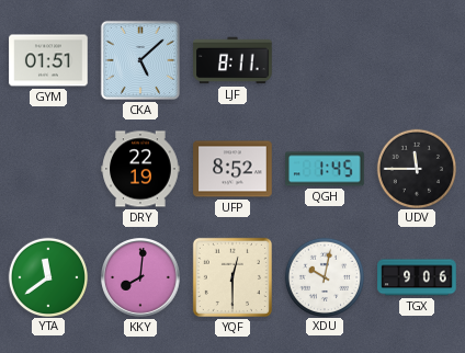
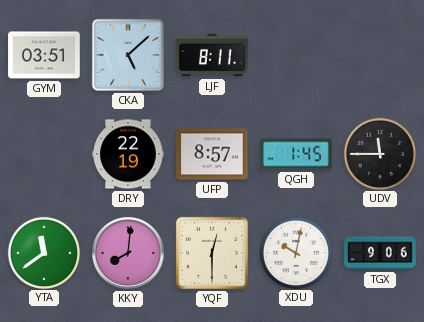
GYM: 01:51 -> 03:51
UFP: 8:52 -> 8:57
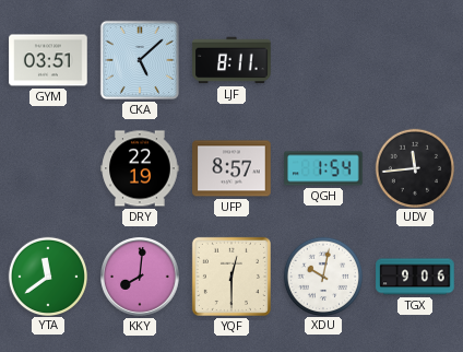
QGH: 1:45 -> 1:54
UDV: 11:45 -> 11:44
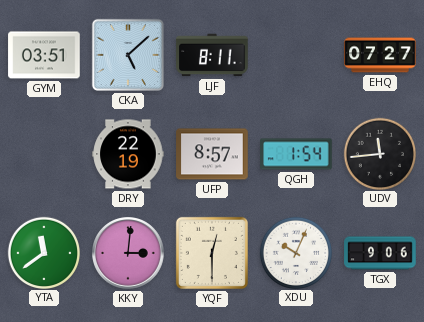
EHQ: none -> 07:27
KKY: 8:01 -> 3:01
XDU: 10:02 -> 10:04
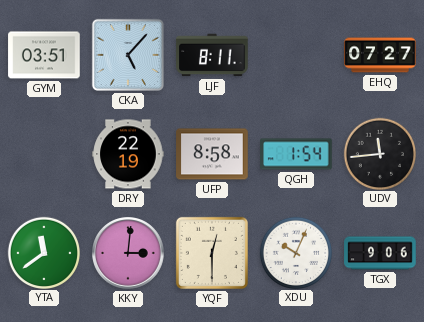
CKA: 5:08 -> 5:07
UFP: 8:57 -> 8:58
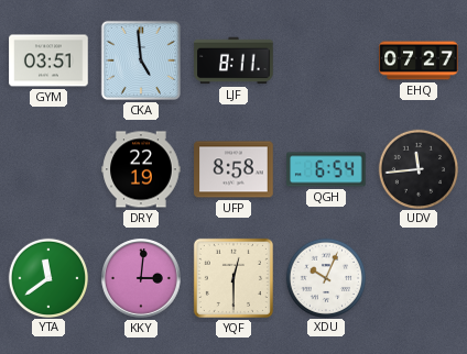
CKA: 5:07 -> 4:59
QGH: 1:54 -> 6:54
TGX: 9:06 -> none
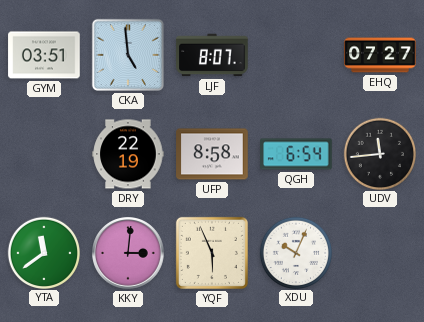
LJF: 8:11 -> 8:07
YQF: 12:30 -> 5:56
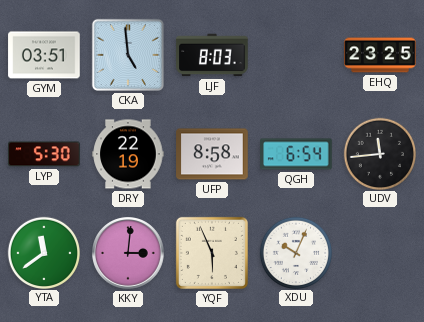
LJF: 8:07 -> 8:03
EHQ: 07:27 -> 23:25
LYP: none -> 5:30
